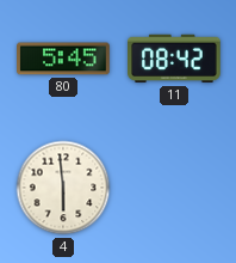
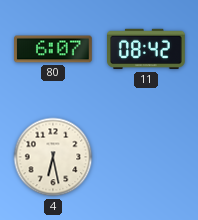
80: 5:45 -> 6:07
4: 5:59 -> 6:28
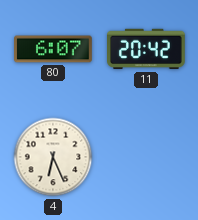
11: 08:42 -> 20:42
4: 6:28 -> 6:26
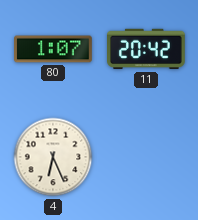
80: 6:07 -> 1:07
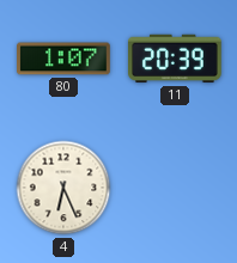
11: 20:42 -> 20:39
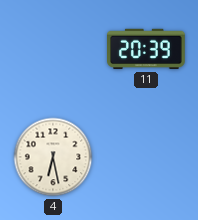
80: 1:07 -> none
4: 6:26 -> 6:28
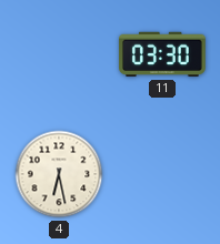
11: 20:39 -> 03:30
